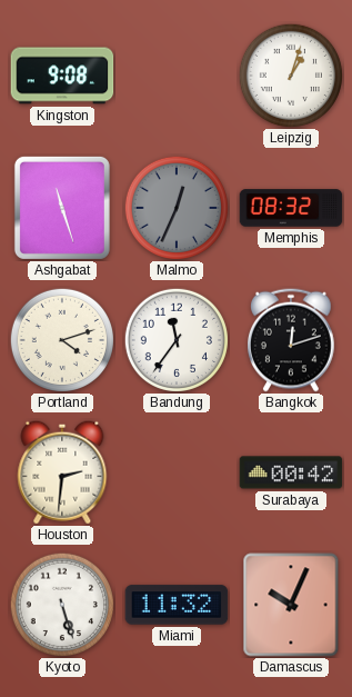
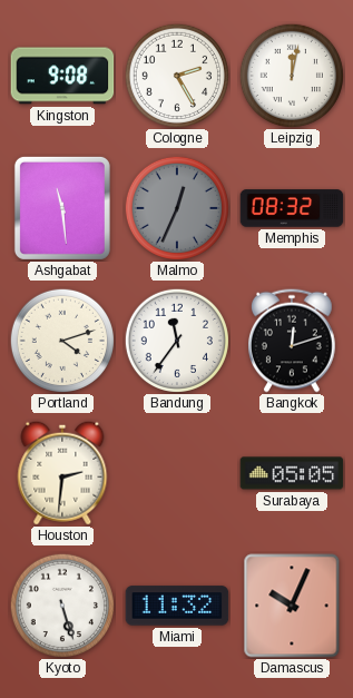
Cologne: none -> 2:25
Leipzig: 1:03 -> 12:02
Ashgabat: 11:27 -> 11:29
Surabaya: 00:42 -> 05:05
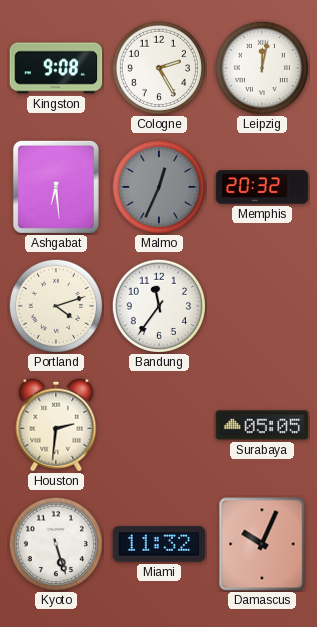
Ashgabat: 11:29 -> 6:29
Memphis: 08:32 -> 20:32
Bangkok: 12:12 -> none
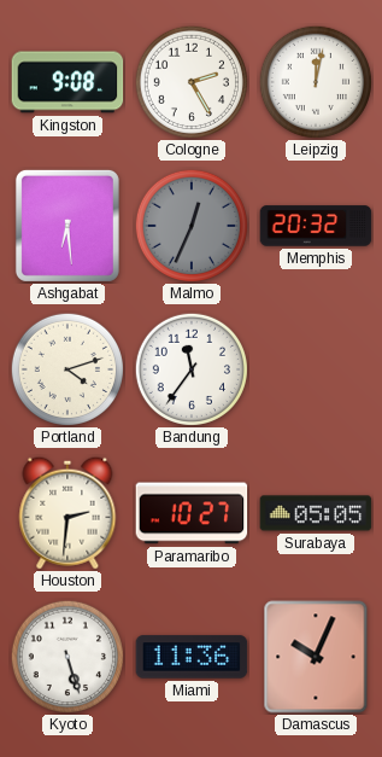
Paramaribo: none -> 10:27
Miami: 11:32 -> 11:36
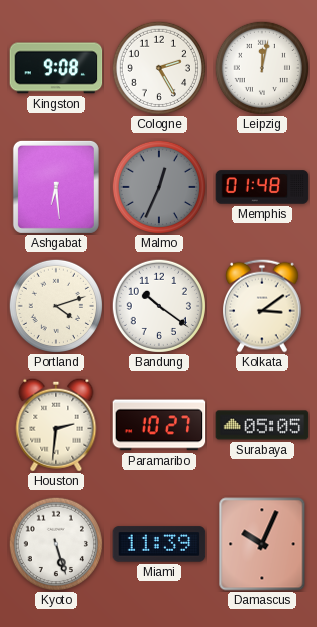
Memphis: 20:32 -> 01:48
Bandung: 11:36 -> 10:21
Kolkata: none -> 3:09
Miami: 11:36 -> 11:39
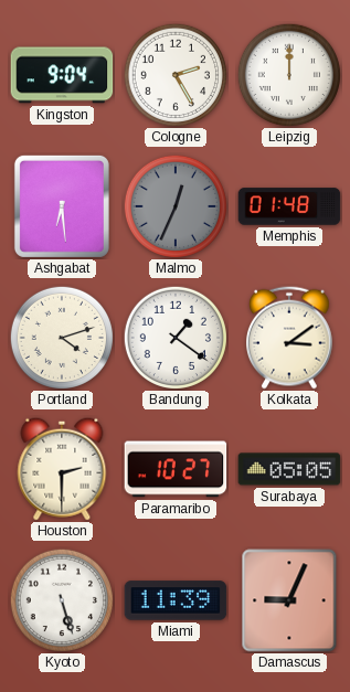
Kingston: 9:08 -> 9:04
Leipzig: 12:02 -> 12:00
Bandung: 10:21 -> 1:21
Houston: 2:31 -> 2:30
Damascus: 10:04 -> 9:04
